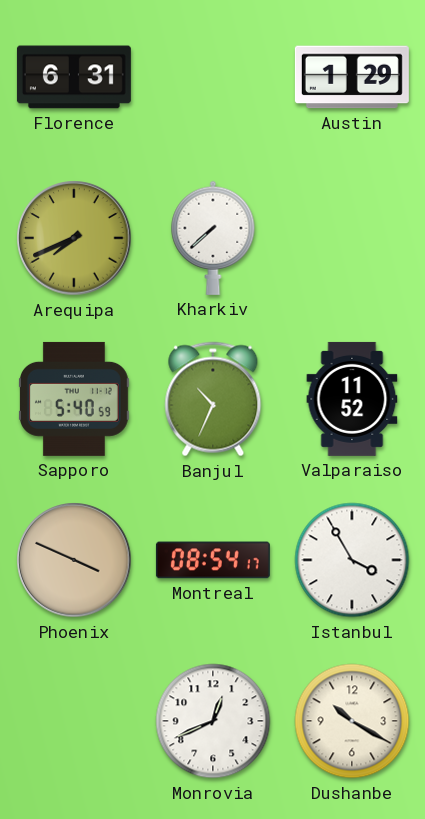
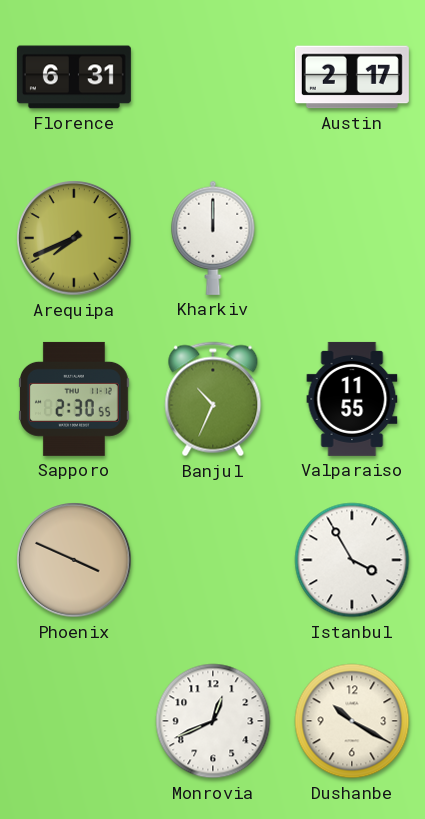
Austin: 1:29 -> 2:17
Kharkiv: 7:38 -> 12:00
Sapporo: 5:40 -> 2:30
Valparaiso: 11:52 -> 11:55
Montreal: 08:54 -> none
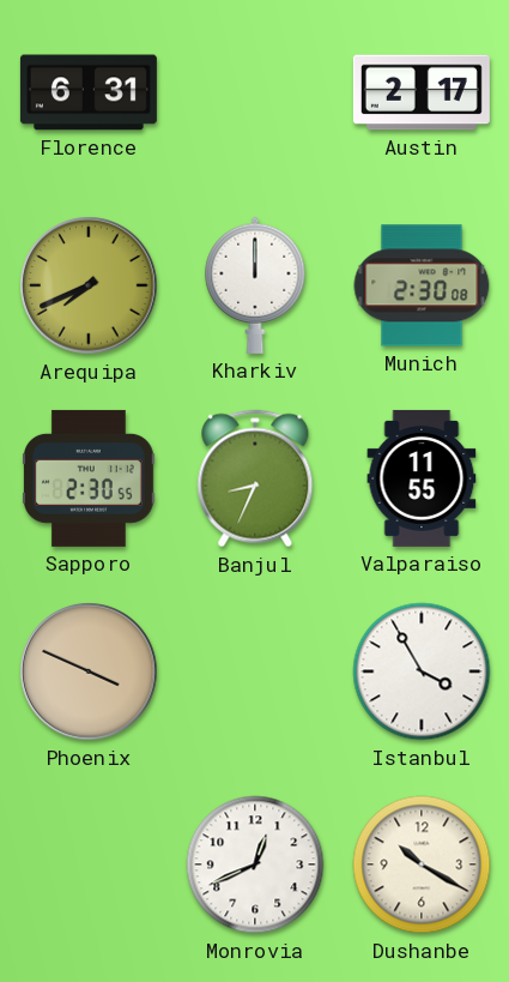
Munich: none -> 2:30
Banjul: 10:34 -> 8:34
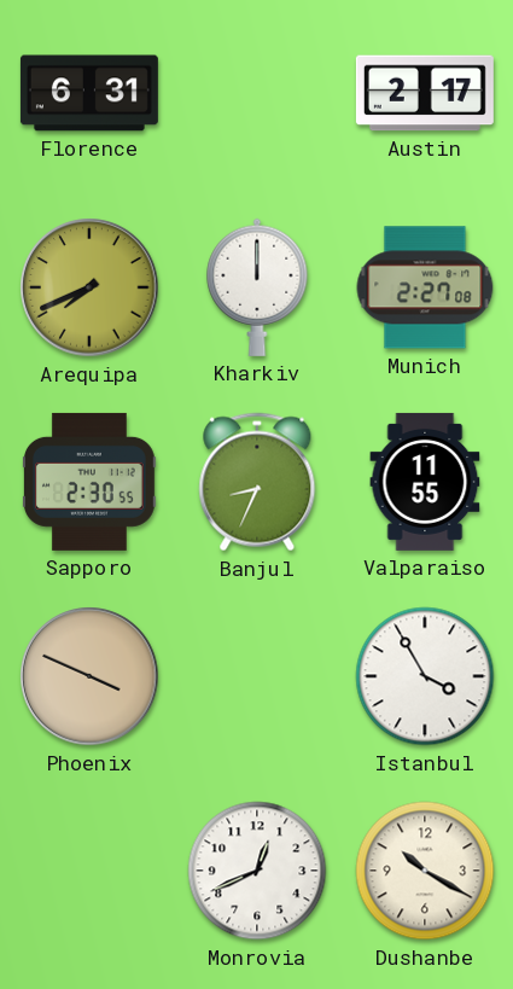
Munich: 2:30 -> 2:27
